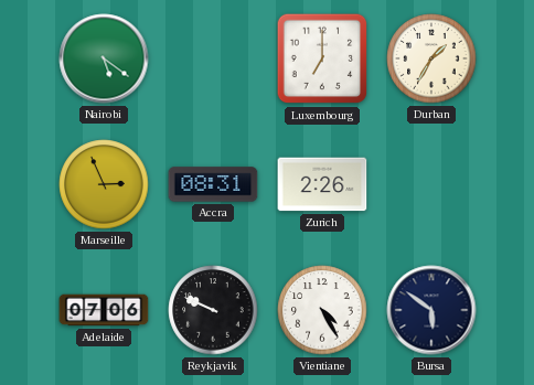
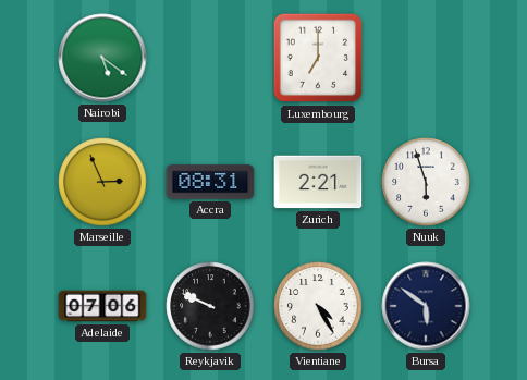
Durban: 1:35 -> none
Zurich: 2:26 -> 2:21
Nuuk: none -> 5:57
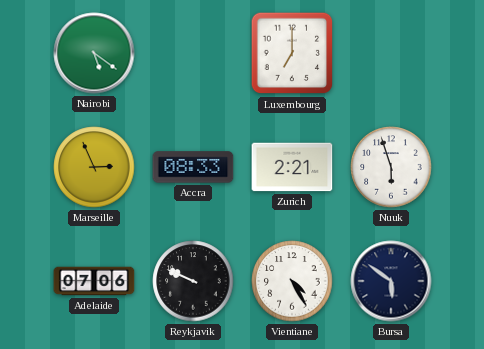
Accra: 08:31 -> 08:33
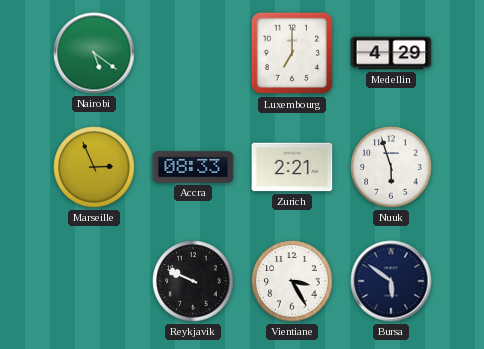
Medellin: none -> 4:29
Adelaide: 07:06 -> none
Vientiane: 4:25 -> 3:25
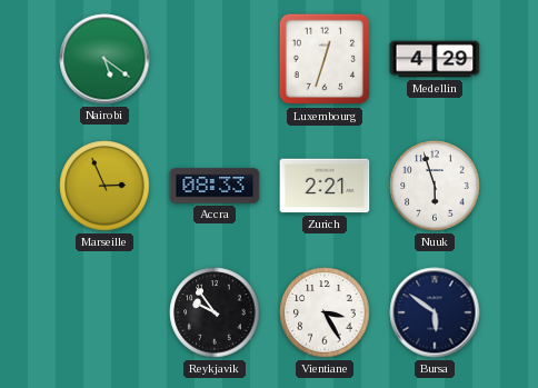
Luxembourg: 7:00 -> 12:33
Reykjavik: 9:49 -> 9:54
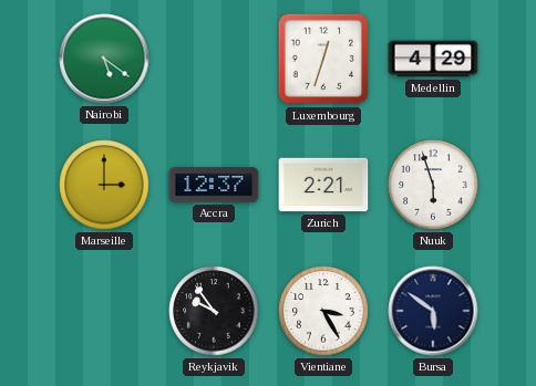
Marseille: 2:56 -> 3:00
Accra: 08:33 -> 12:37
